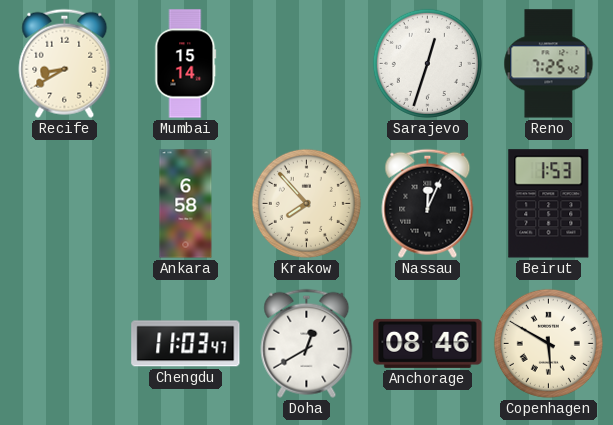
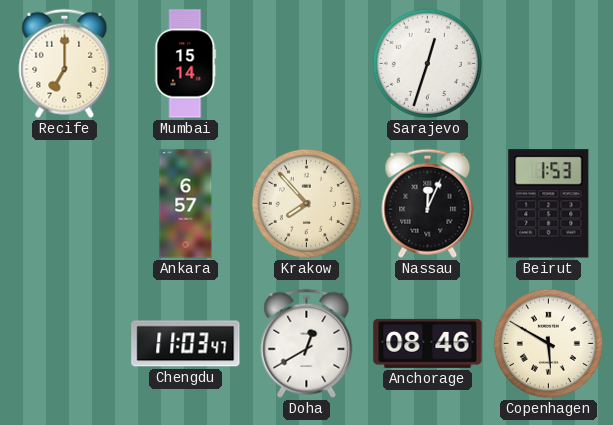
Recife: 8:40 -> 7:00
Reno: 7:25 -> none
Ankara: 6:58 -> 6:57
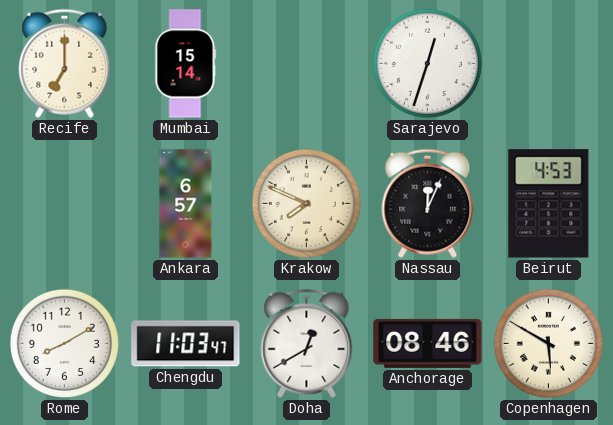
Krakow: 7:53 -> 7:49
Beirut: 1:53 -> 4:53
Rome: none -> 8:10
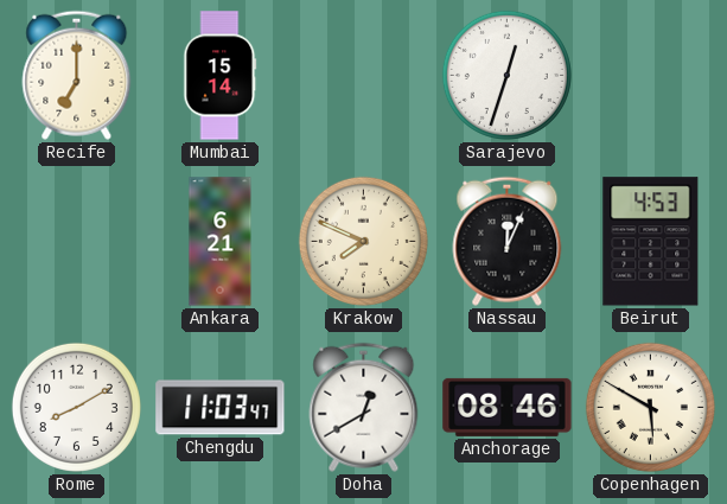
Ankara: 6:57 -> 6:21
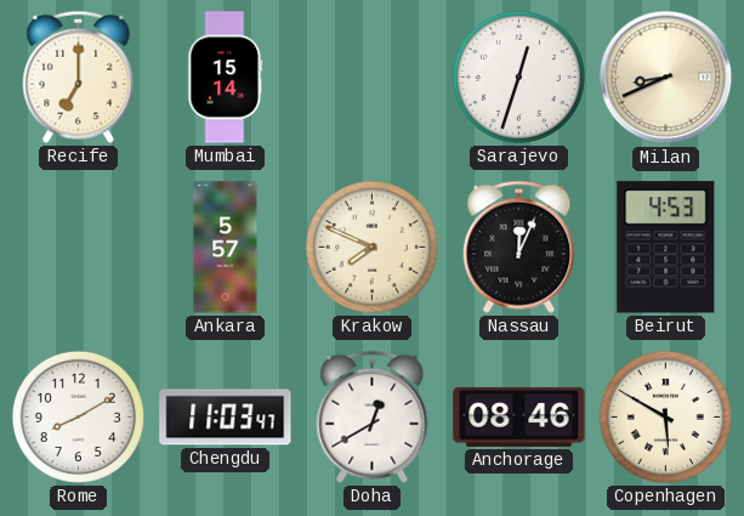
Milan: none -> 8:41
Ankara: 6:21 -> 5:57
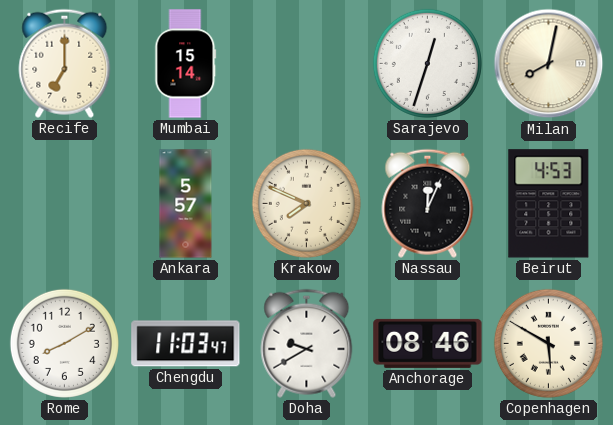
Milan: 8:41 -> 8:02
Doha: 12:40 -> 9:40
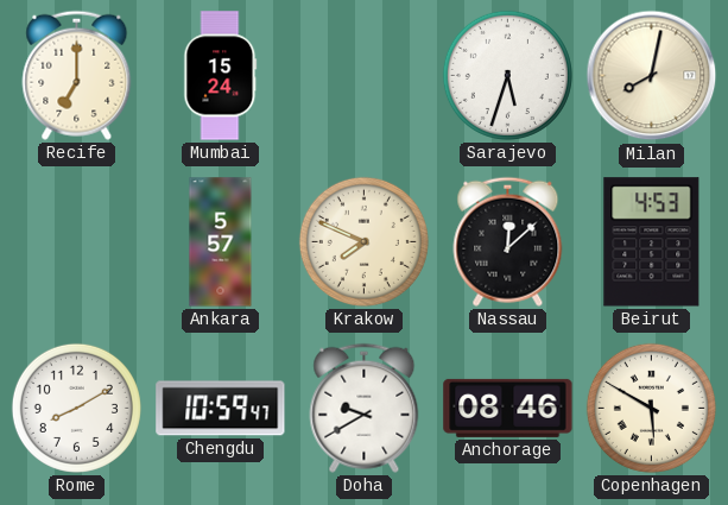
Mumbai: 15:14 -> 15:24
Sarajevo: 12:33 -> 5:33
Nassau: 12:04 -> 12:08
Chengdu: 11:03 -> 10:59
